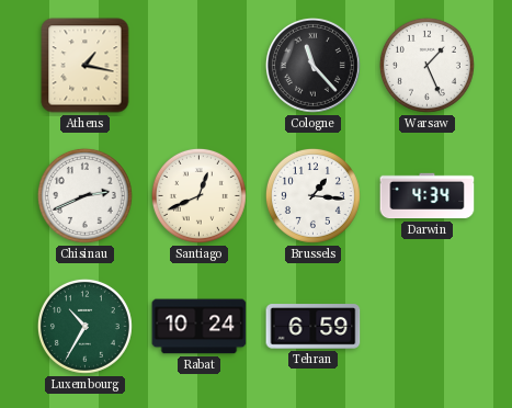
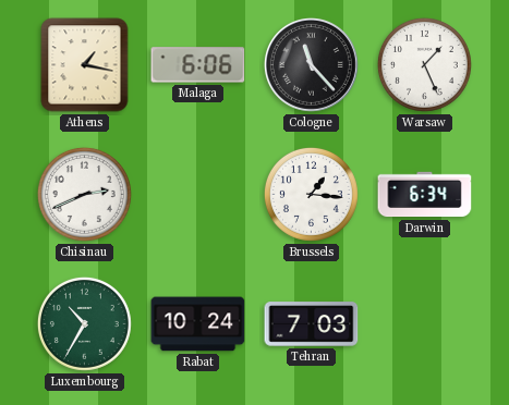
Malaga: none -> 6:06
Santiago: 12:41 -> none
Darwin: 4:34 -> 6:34
Tehran: 6:59 -> 7:03
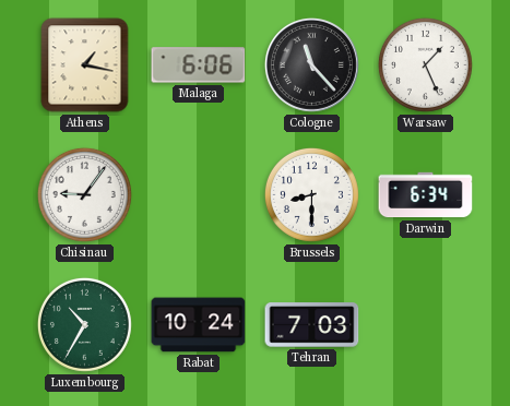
Chisinau: 2:41 -> 9:06
Brussels: 1:16 -> 8:30
